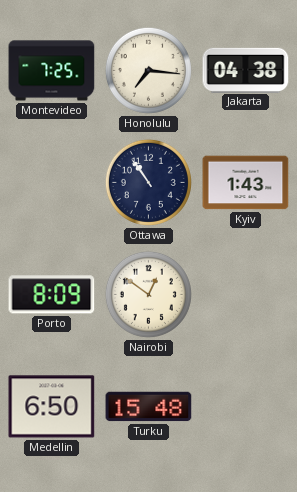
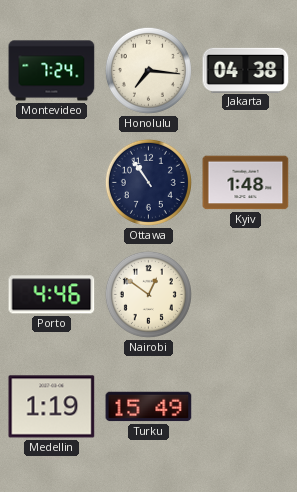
Montevideo: 7:25 -> 7:24
Kyiv: 1:43 -> 1:48
Porto: 8:09 -> 4:46
Medellin: 6:50 -> 1:19
Turku: 15:48 -> 15:49
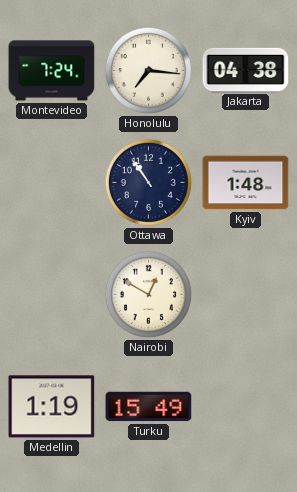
Porto: 4:46 -> none
Nairobi: 12:51 -> 12:50
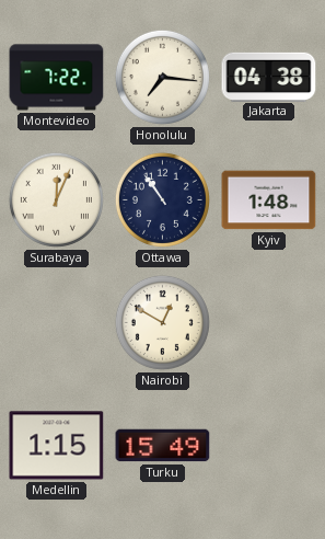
Montevideo: 7:24 -> 7:22
Surabaya: none -> 12:04
Medellin: 1:19 -> 1:15
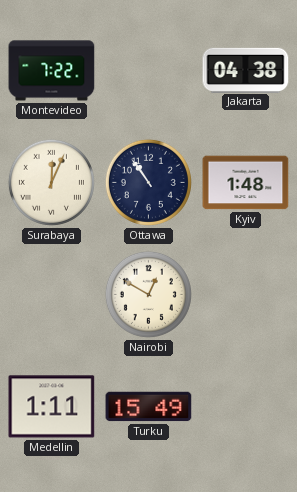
Honolulu: 7:16 -> none
Medellin: 1:15 -> 1:11
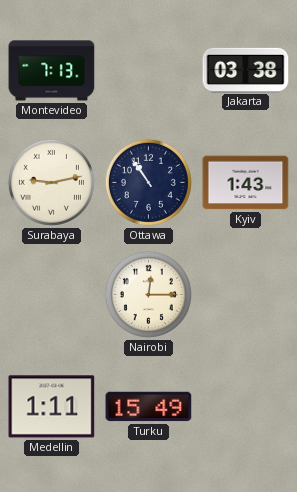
Montevideo: 7:22 -> 7:13
Jakarta: 04:38 -> 03:38
Surabaya: 12:04 -> 9:13
Kyiv: 1:48 -> 1:43
Nairobi: 12:50 -> 12:15
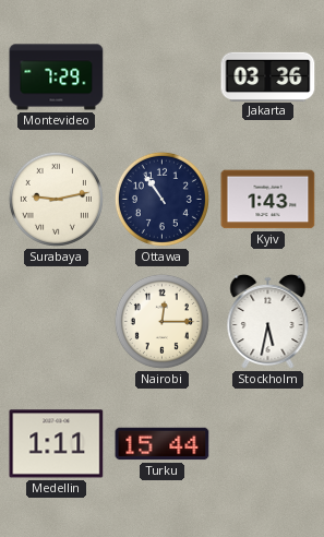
Montevideo: 7:13 -> 7:29
Jakarta: 03:38 -> 03:36
Stockholm: none -> 5:32
Turku: 15:49 -> 15:44
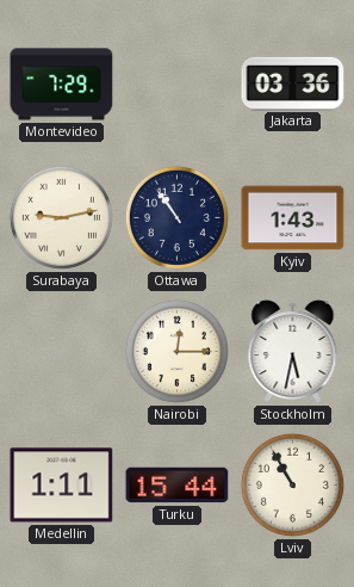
Lviv: none -> 10:55
